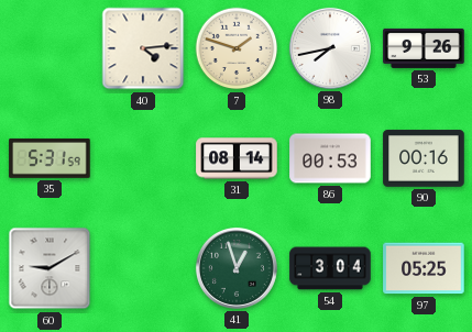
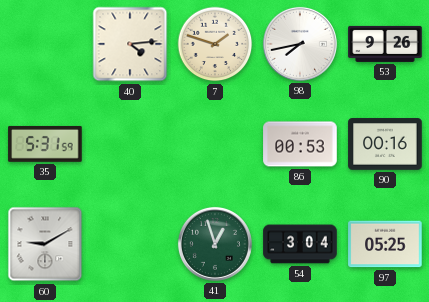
31: 08:14 -> none
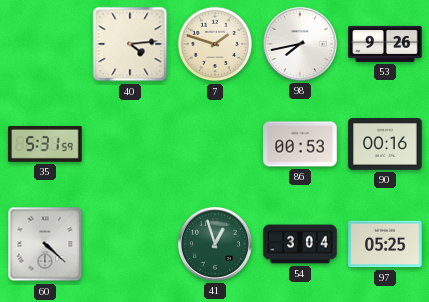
60: 9:10 -> 4:22
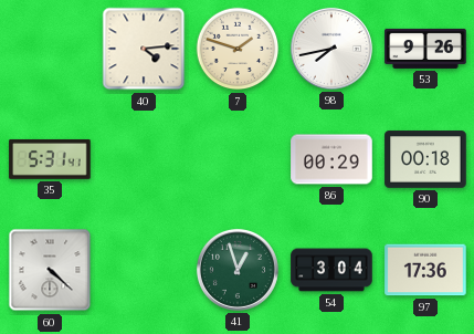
35: 5:31:59 -> 5:31:41
86: 00:53 -> 00:29
90: 00:16 -> 00:18
97: 05:25 -> 17:36
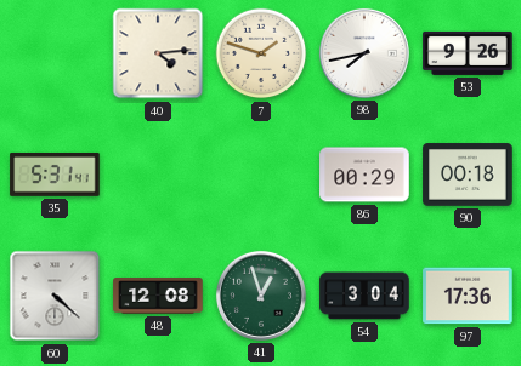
48: none -> 12:08
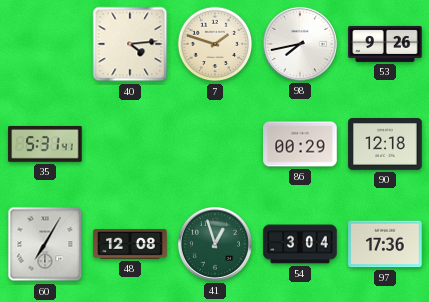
90: 00:18 -> 12:18
60: 4:22 -> 7:05
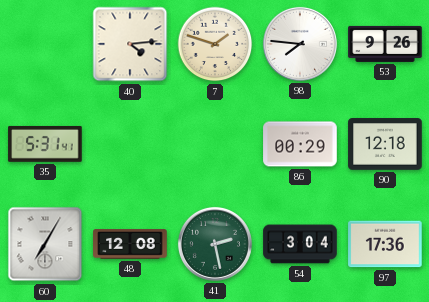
98: 7:43 -> 7:46
41: 12:57 -> 2:28
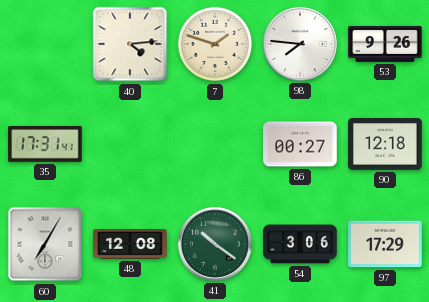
35: 5:31 -> 17:31
86: 00:29 -> 00:27
41: 2:28 -> 10:21
54: 3:04 -> 3:06
97: 17:36 -> 17:29
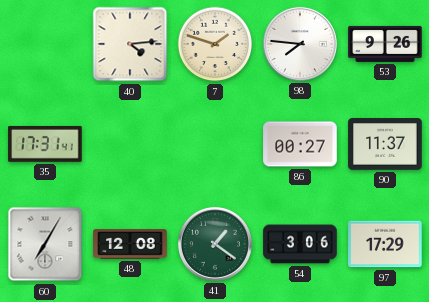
90: 12:18 -> 11:37
41: 10:21 -> 1:21
